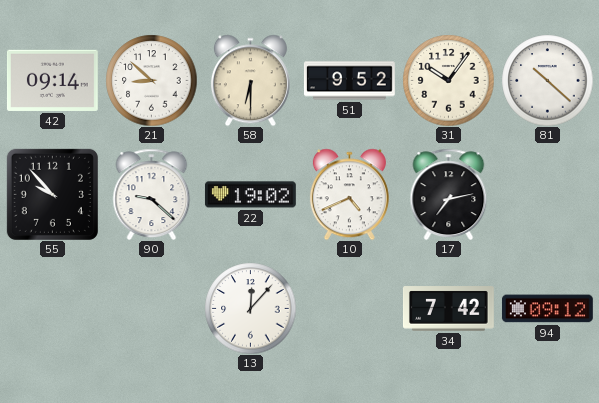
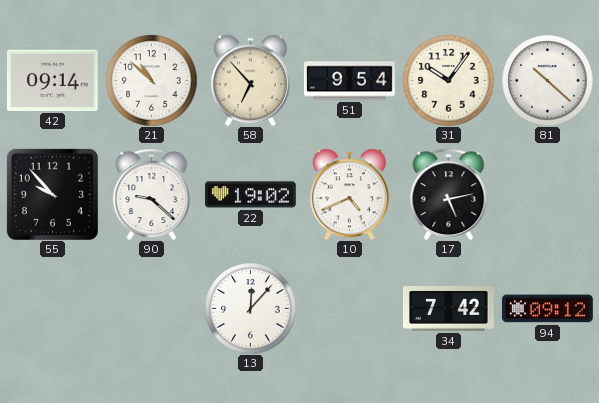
21: 8:52 -> 10:52
58: 6:30 -> 6:53
51: 9:52 -> 9:54
17: 7:13 -> 5:13
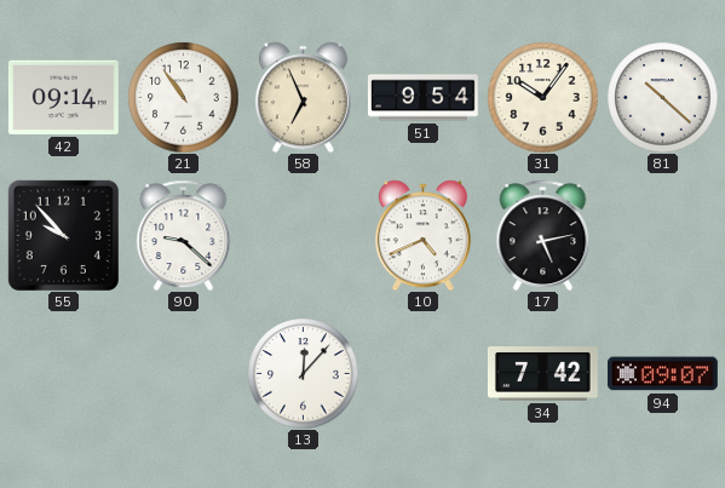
21: 10:52 -> 10:54
58: 6:53 -> 6:56
22: 19:02 -> none
94: 09:12 -> 09:07
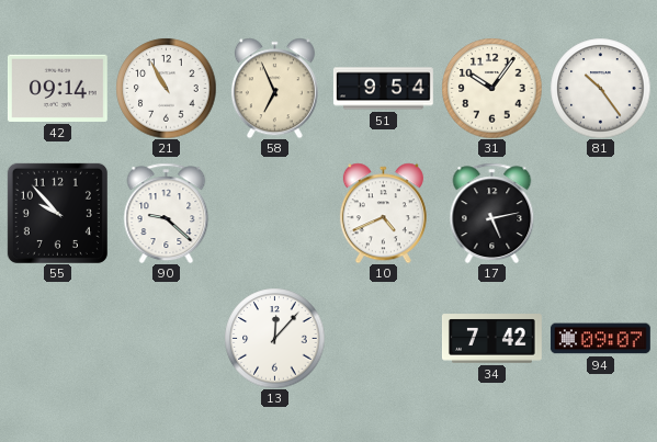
21: 10:54 -> 10:55
81: 10:22 -> 10:24
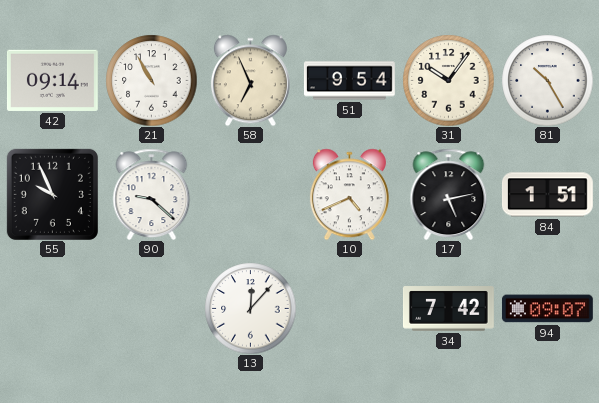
81: 10:24 -> 10:25
55: 9:53 -> 9:56
84: none -> 1:51
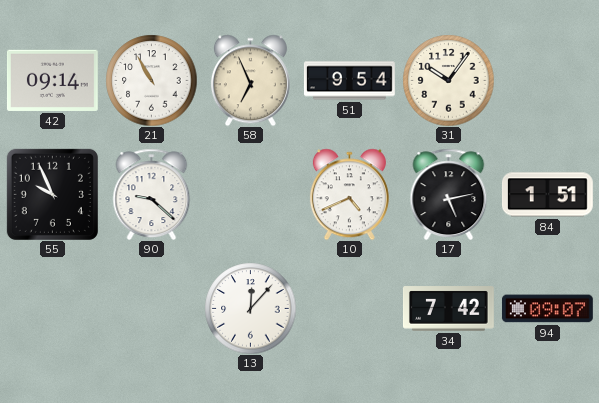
81: 10:25 -> none
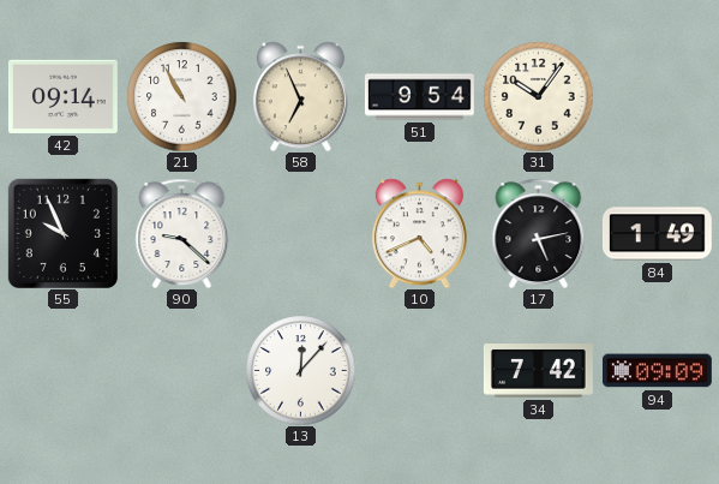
84: 1:51 -> 1:49
94: 09:07 -> 09:09
